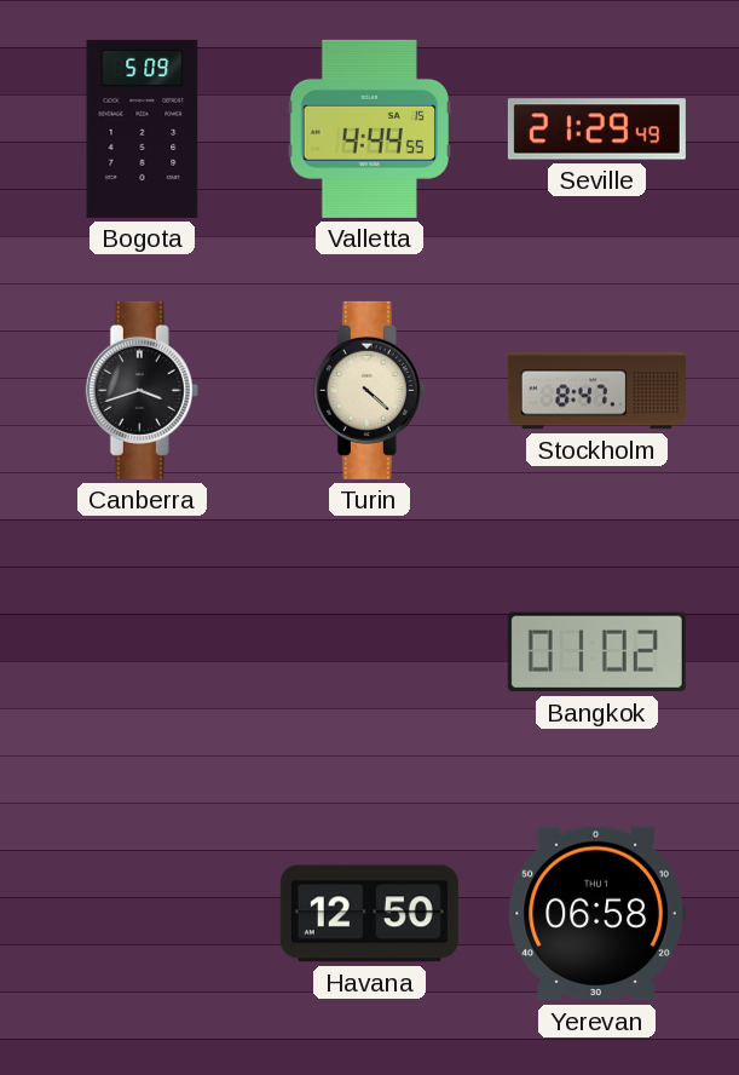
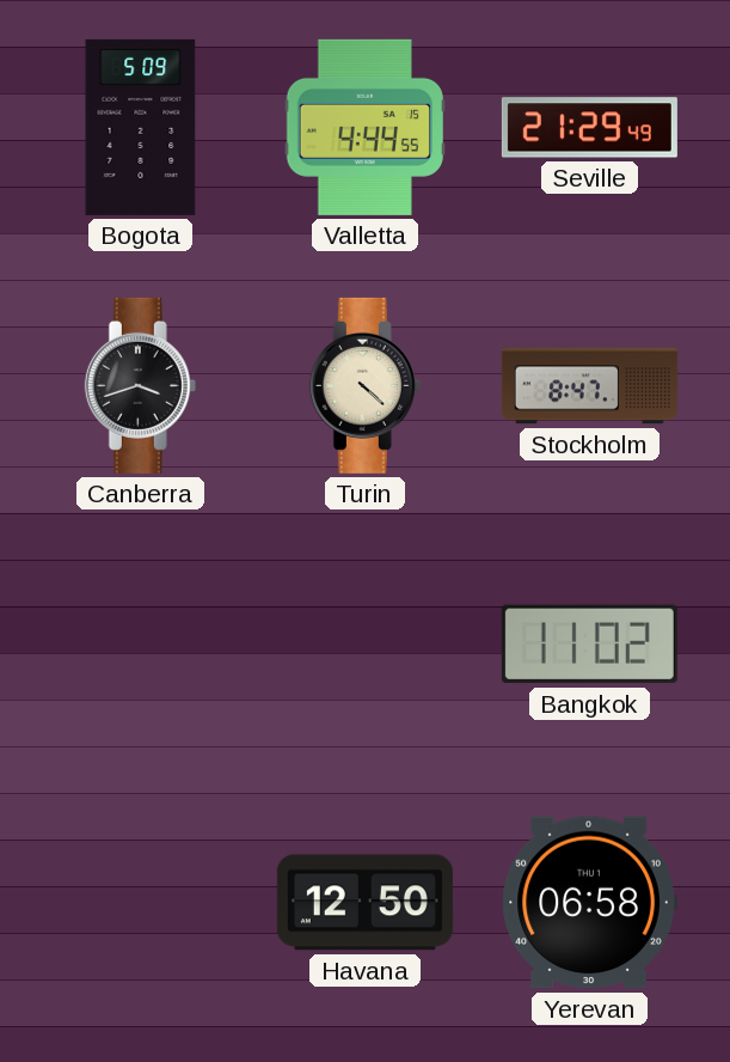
Bangkok: 01:02 -> 11:02
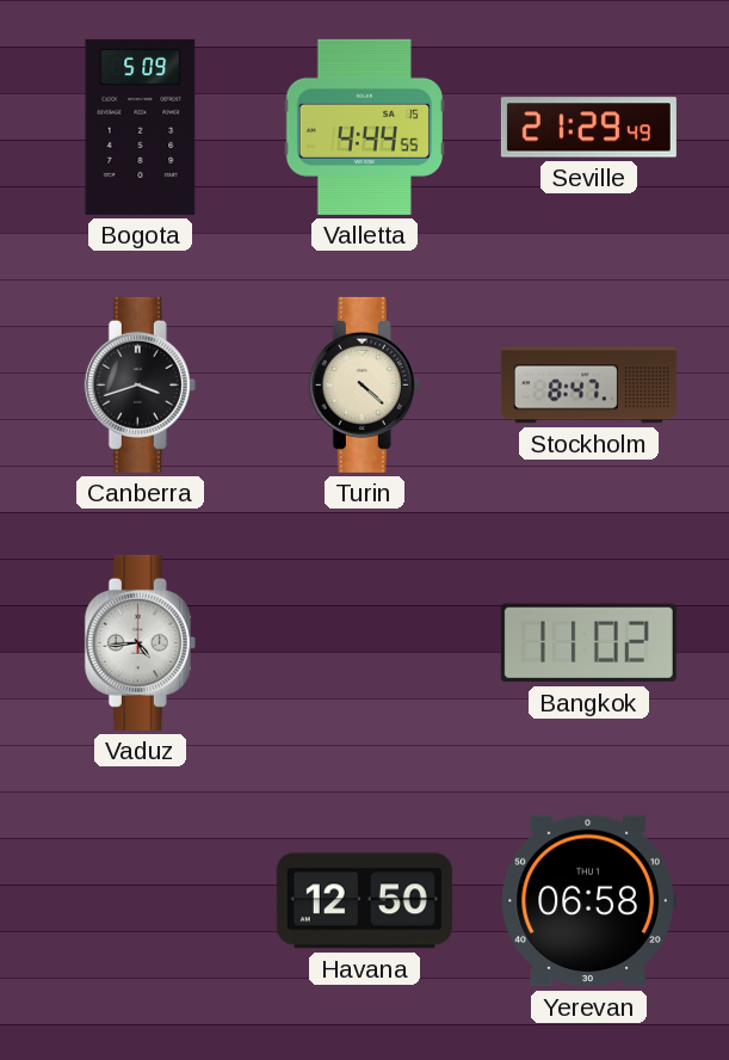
Vaduz: none -> 4:44
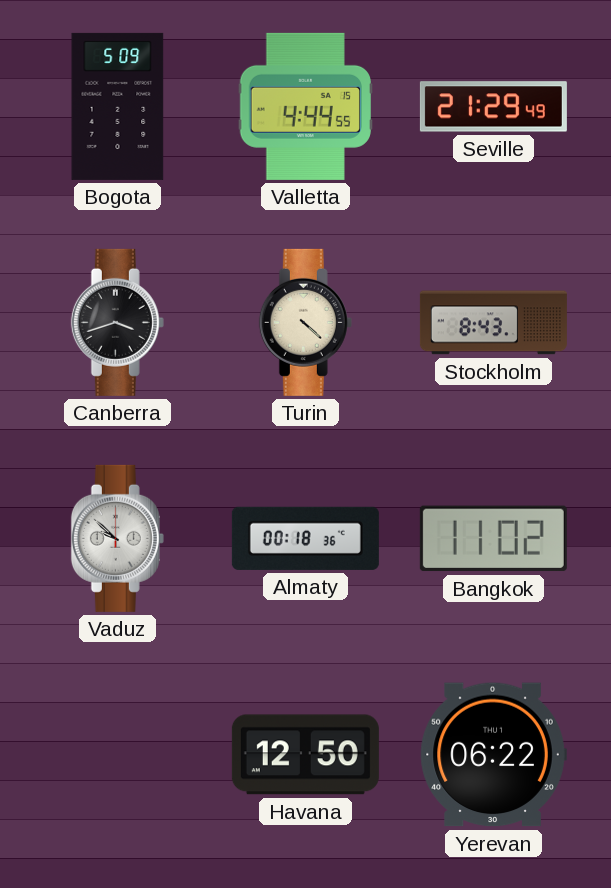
Stockholm: 8:47 -> 8:43
Vaduz: 4:44 -> 9:52
Almaty: none -> 00:18
Yerevan: 06:58 -> 06:22
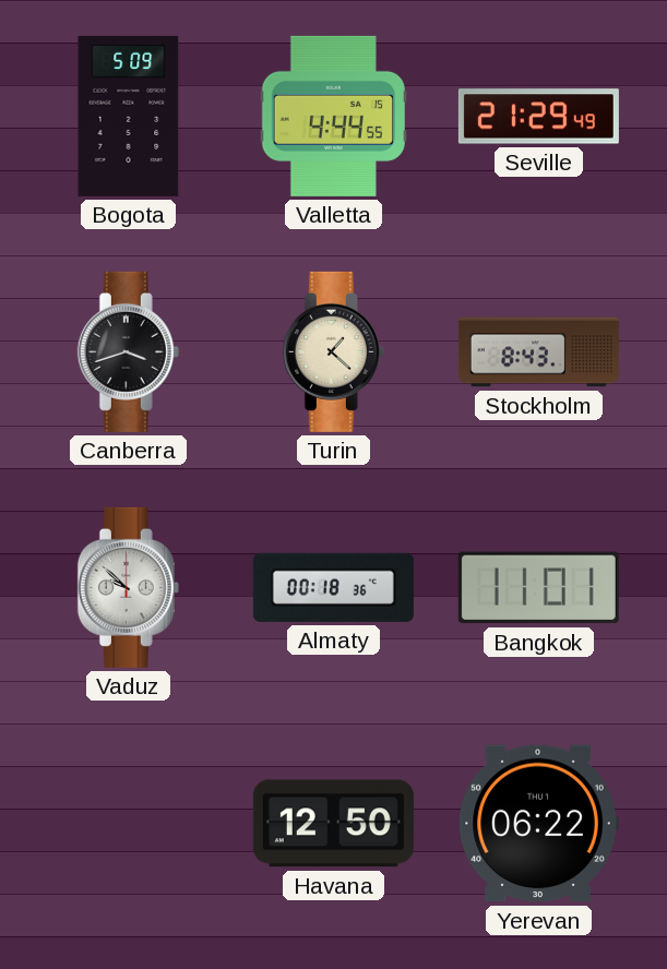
Turin: 4:22 -> 1:22
Bangkok: 11:02 -> 11:01
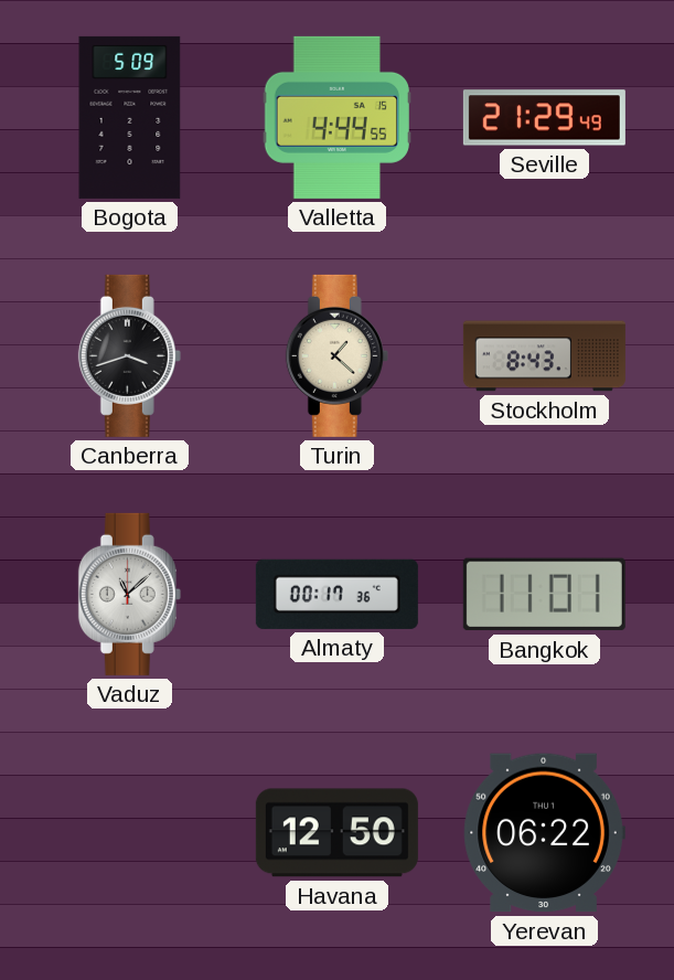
Vaduz: 9:52 -> 11:08
Almaty: 00:18 -> 00:17
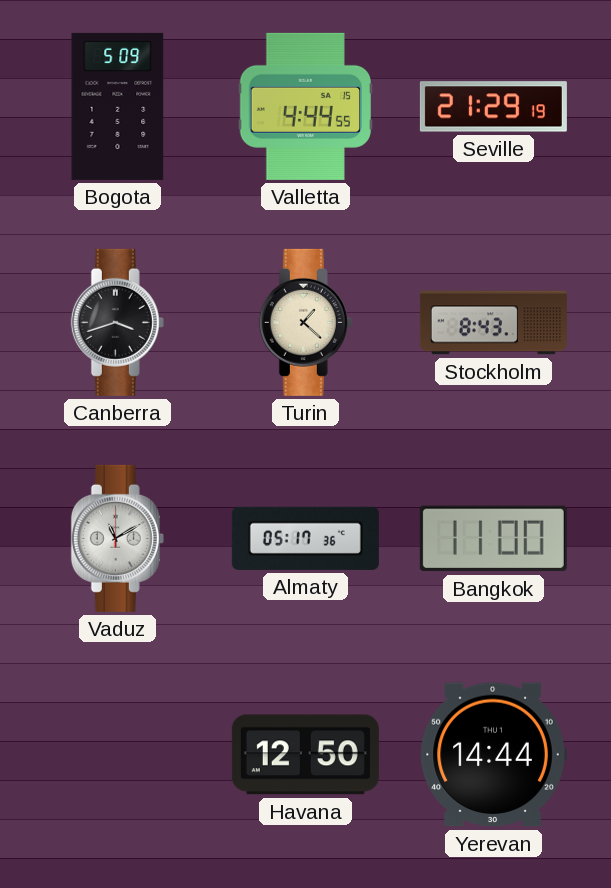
Seville: 21:29:49 -> 21:29:19
Vaduz: 11:08 -> 11:10
Almaty: 00:17 -> 05:17
Bangkok: 11:01 -> 11:00
Yerevan: 06:22 -> 14:44
